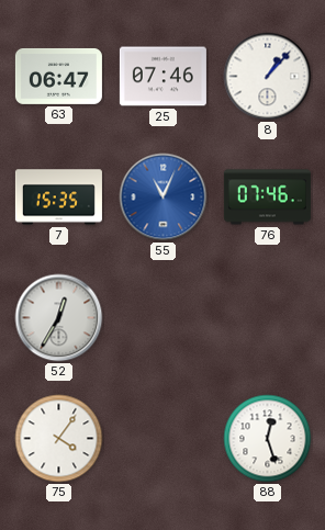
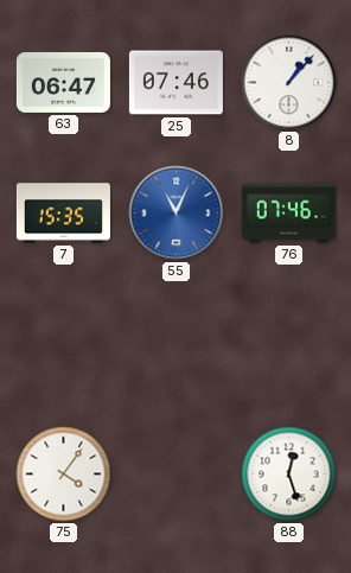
52: 12:35 -> none
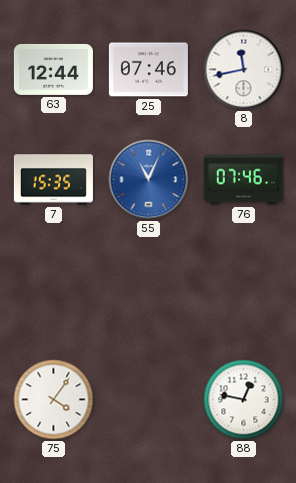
63: 06:47 -> 12:44
8: 1:07 -> 11:43
88: 12:27 -> 12:47
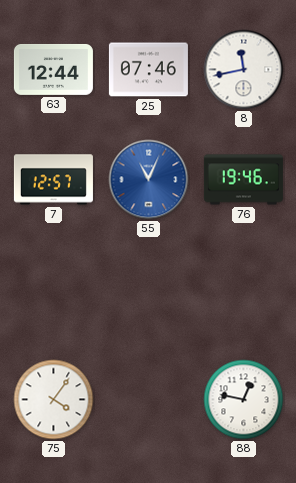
7: 15:35 -> 12:57
76: 07:46 -> 19:46
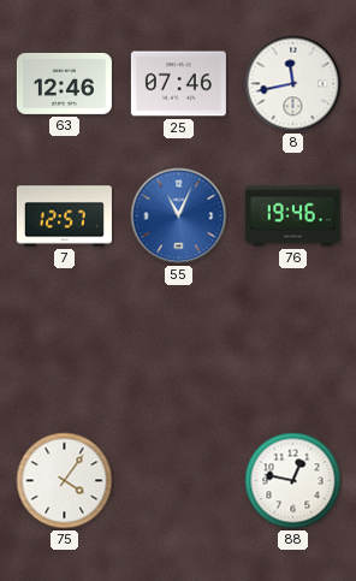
63: 12:44 -> 12:46
